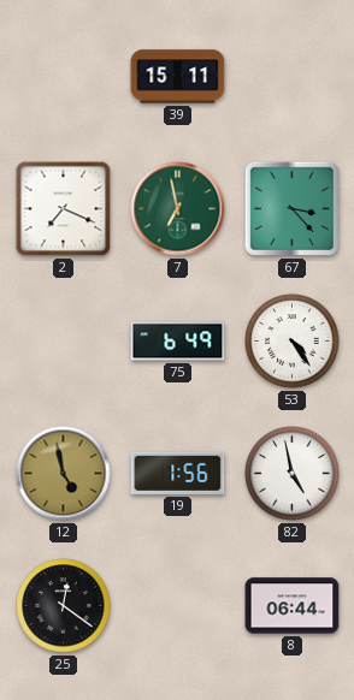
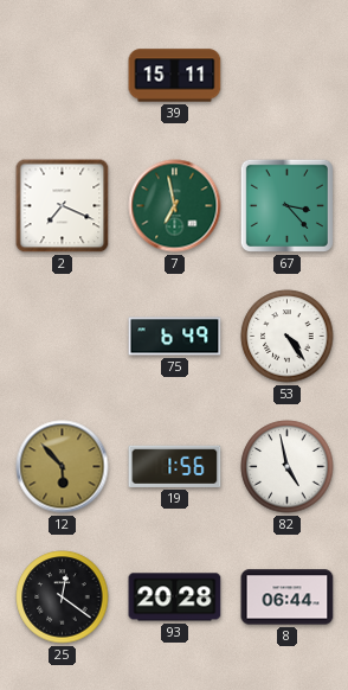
12: 4:58 -> 5:53
93: none -> 20:28
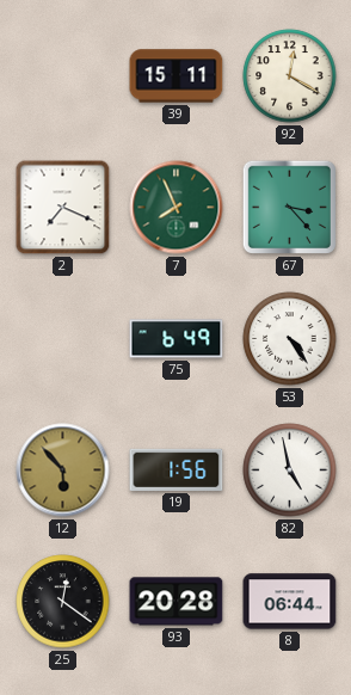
92: none -> 12:20
7: 6:58 -> 7:56
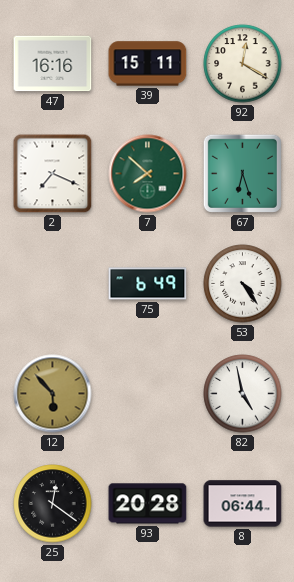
47: none -> 16:16
7: 7:56 -> 7:52
67: 3:23 -> 6:27
19: 1:56 -> none
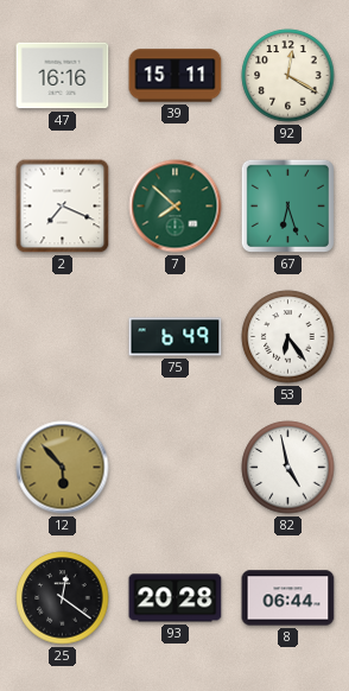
53: 4:24 -> 6:24
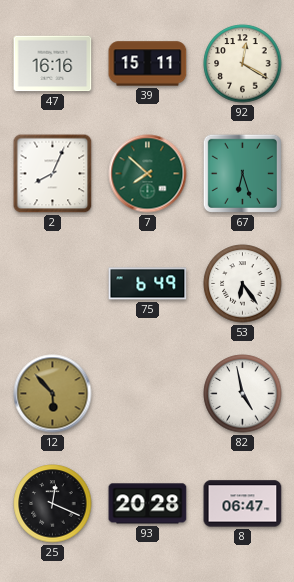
2: 7:19 -> 8:04
25: 12:21 -> 12:19
8: 06:44 -> 06:47
